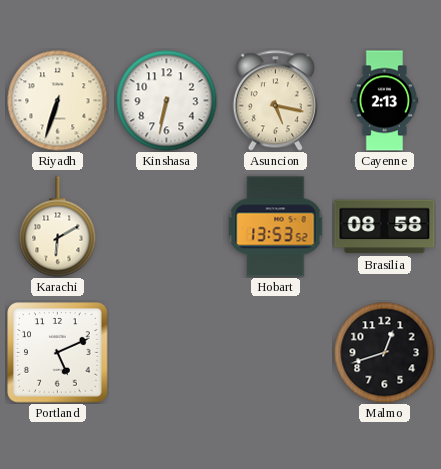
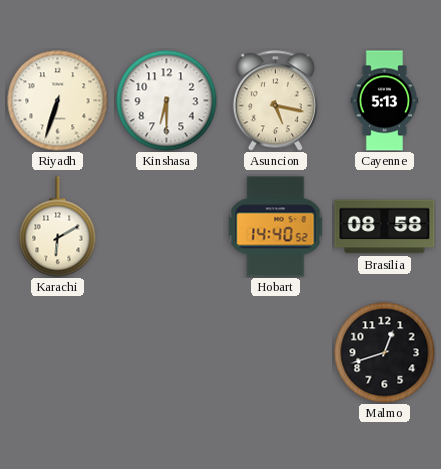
Kinshasa: 6:32 -> 6:30
Cayenne: 2:13 -> 5:13
Hobart: 13:53 -> 14:40
Portland: 5:11 -> none
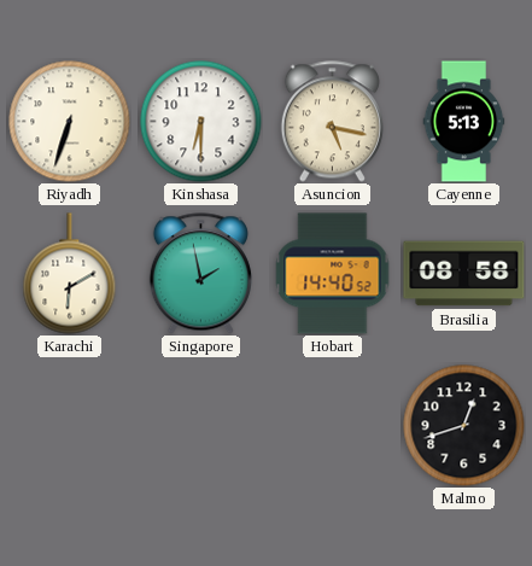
Singapore: none -> 1:58
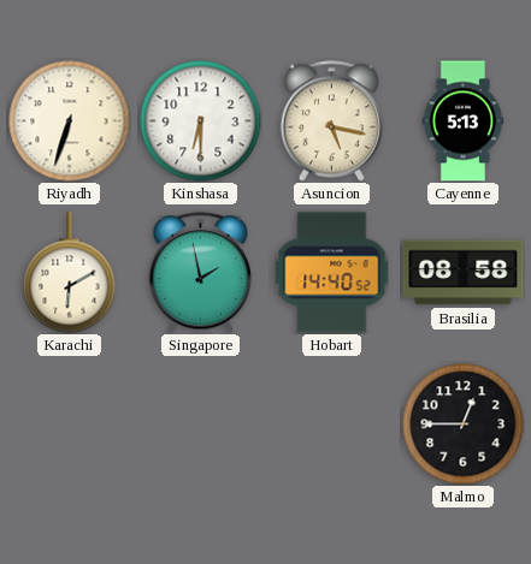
Malmo: 12:42 -> 12:45
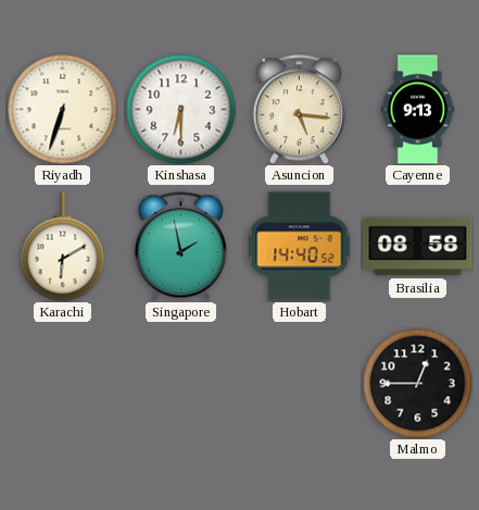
Asuncion: 5:17 -> 5:16
Cayenne: 5:13 -> 9:13
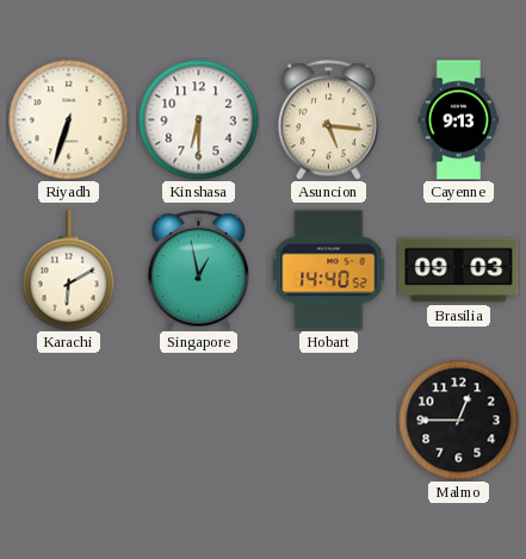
Singapore: 1:58 -> 12:58
Brasilia: 08:58 -> 09:03
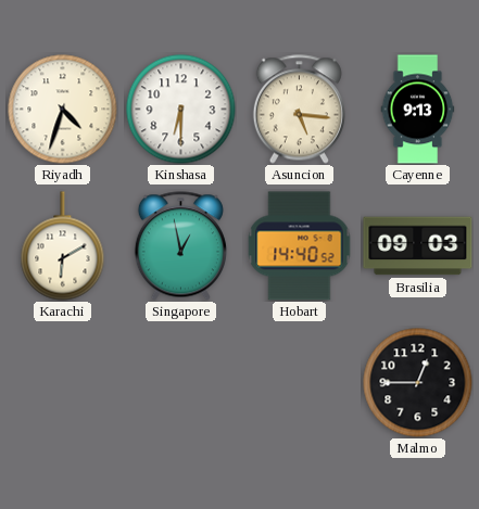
Riyadh: 6:33 -> 4:33
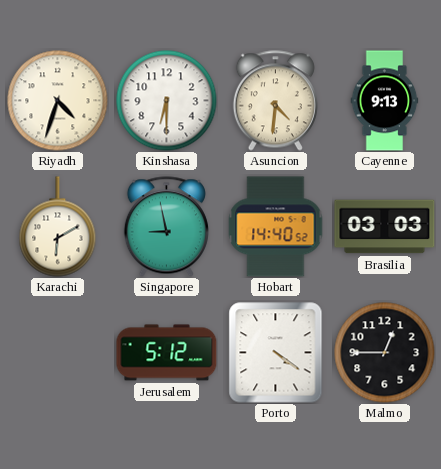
Asuncion: 5:16 -> 4:31
Singapore: 12:58 -> 8:58
Brasilia: 09:03 -> 03:03
Jerusalem: none -> 5:12
Porto: none -> 4:21
